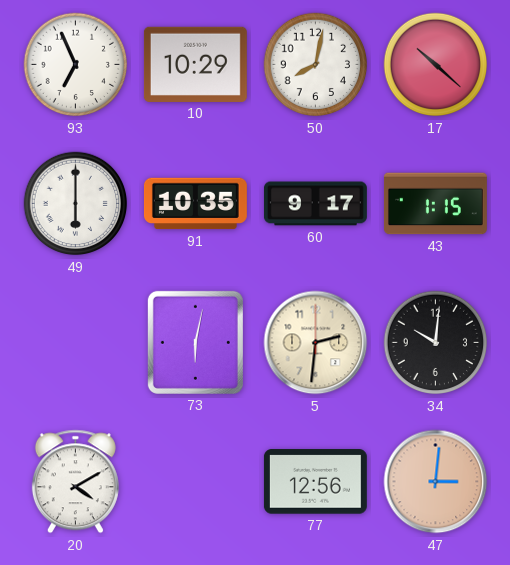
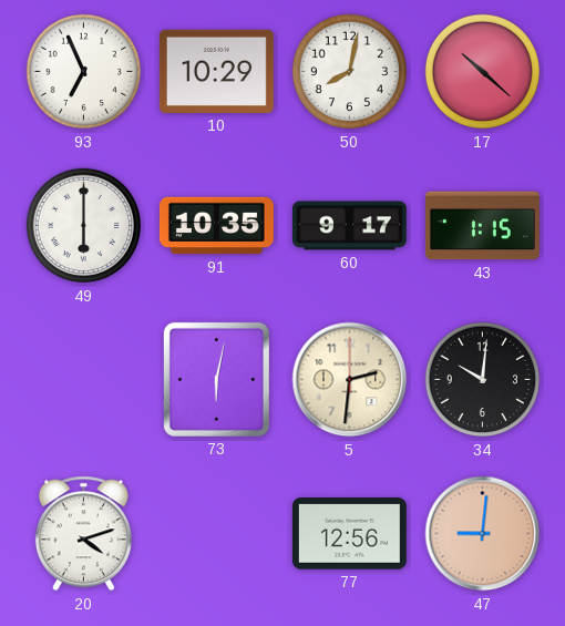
20: 4:10 -> 4:12
47: 3:01 -> 9:01
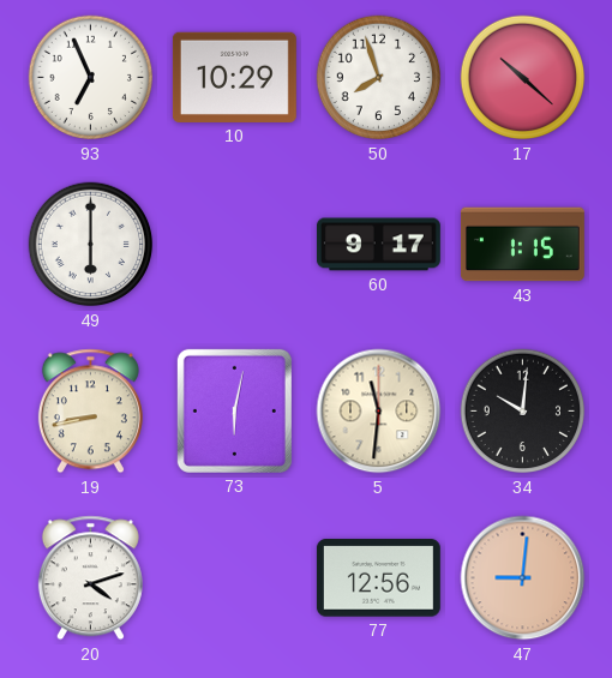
50: 8:02 -> 7:57
91: 10:35 -> none
19: none -> 8:43
5: 2:31 -> 11:31
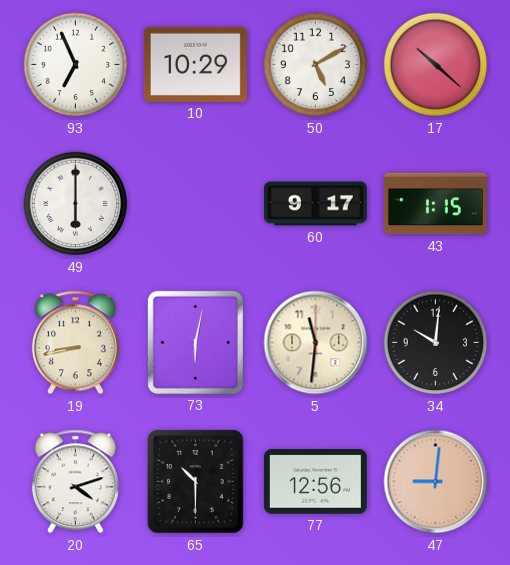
50: 7:57 -> 5:10
65: none -> 10:30
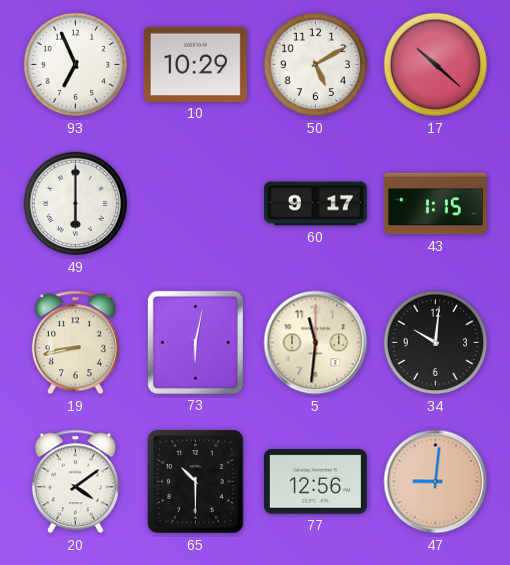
20: 4:12 -> 4:09
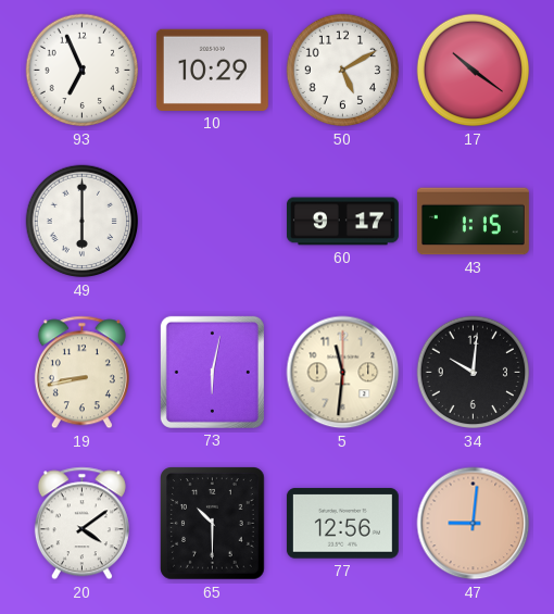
17: 10:22 -> 10:21
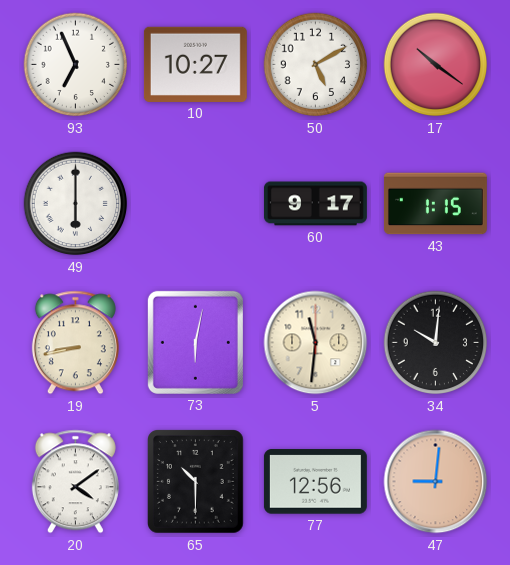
10: 10:29 -> 10:27
